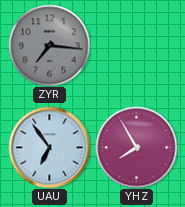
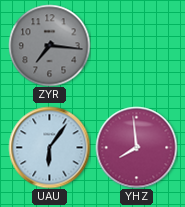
UAU: 6:54 -> 6:06
YHZ: 7:55 -> 7:59
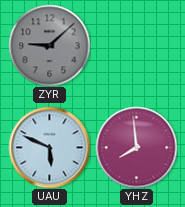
ZYR: 7:16 -> 9:08
UAU: 6:06 -> 5:49
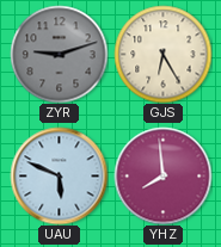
ZYR: 9:08 -> 9:12
GJS: none -> 6:25
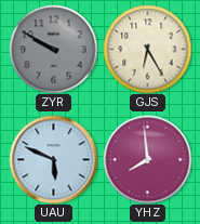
ZYR: 9:12 -> 9:50
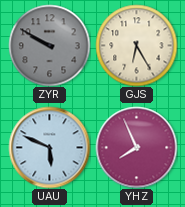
YHZ: 7:59 -> 7:56
